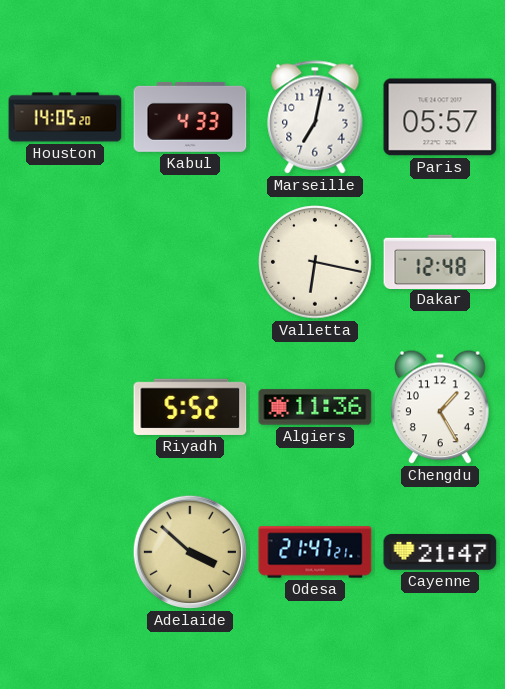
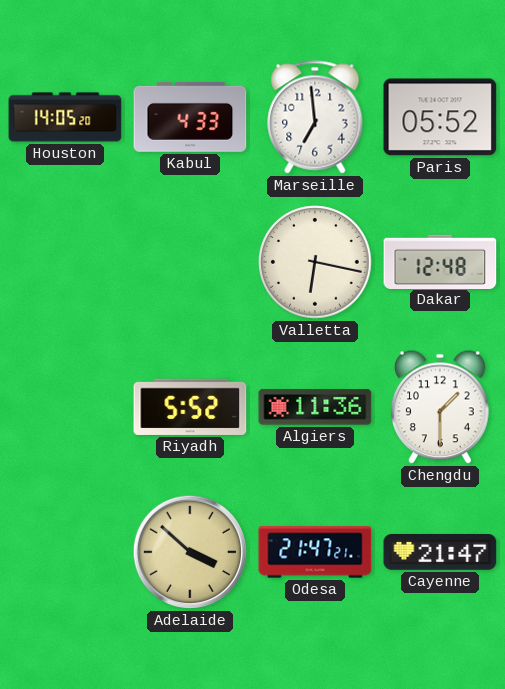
Marseille: 7:02 -> 6:59
Paris: 05:57 -> 05:52
Chengdu: 1:25 -> 1:30
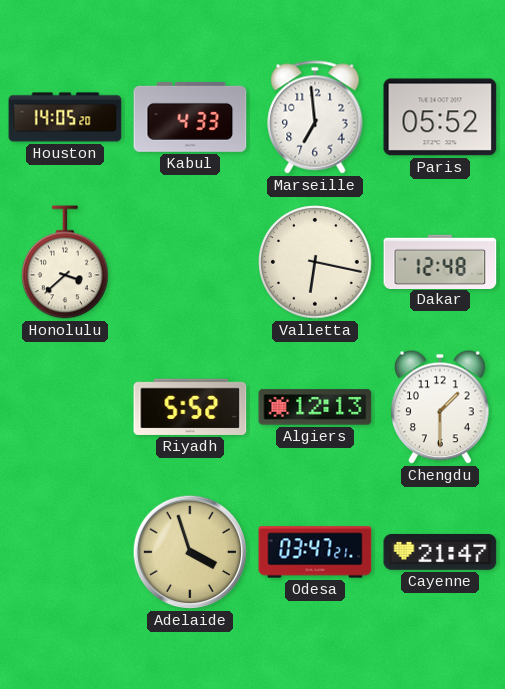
Honolulu: none -> 3:38
Algiers: 11:36 -> 12:13
Adelaide: 3:52 -> 3:57
Odesa: 21:47 -> 03:47
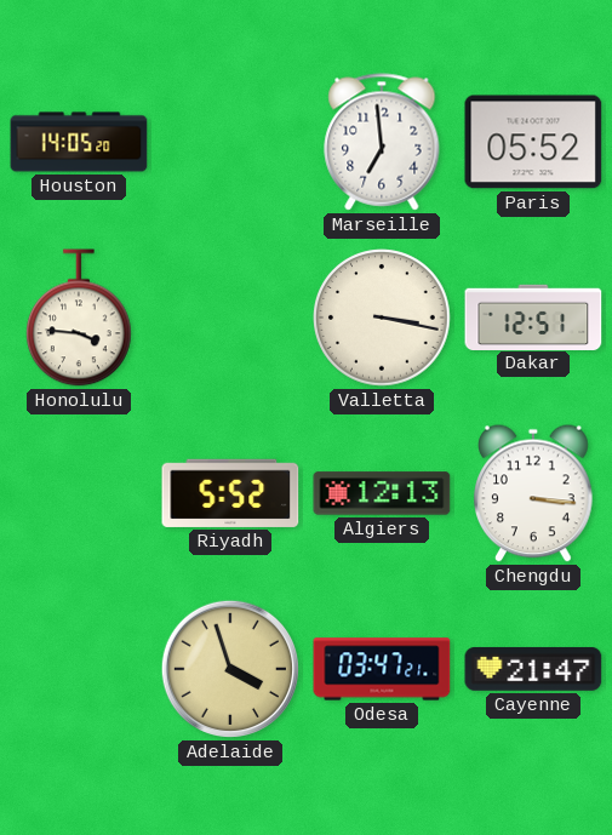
Kabul: 4:33 -> none
Honolulu: 3:38 -> 3:46
Valletta: 6:17 -> 3:17
Dakar: 12:48 -> 12:51
Chengdu: 1:30 -> 3:16
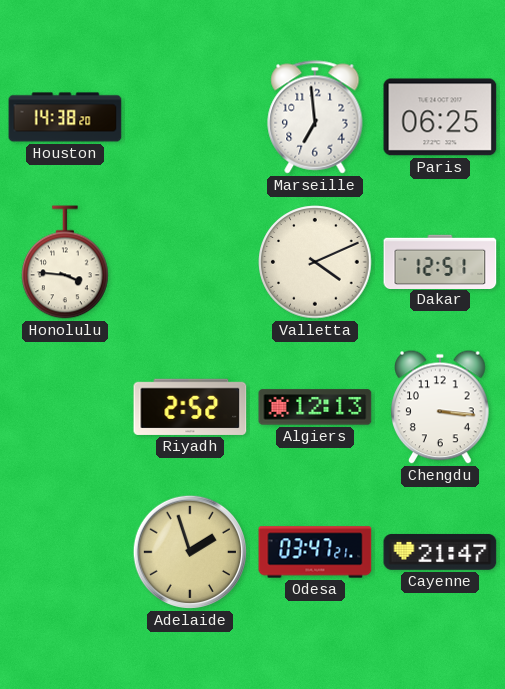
Houston: 14:05 -> 14:38
Paris: 05:52 -> 06:25
Valletta: 3:17 -> 4:11
Riyadh: 5:52 -> 2:52
Adelaide: 3:57 -> 1:57
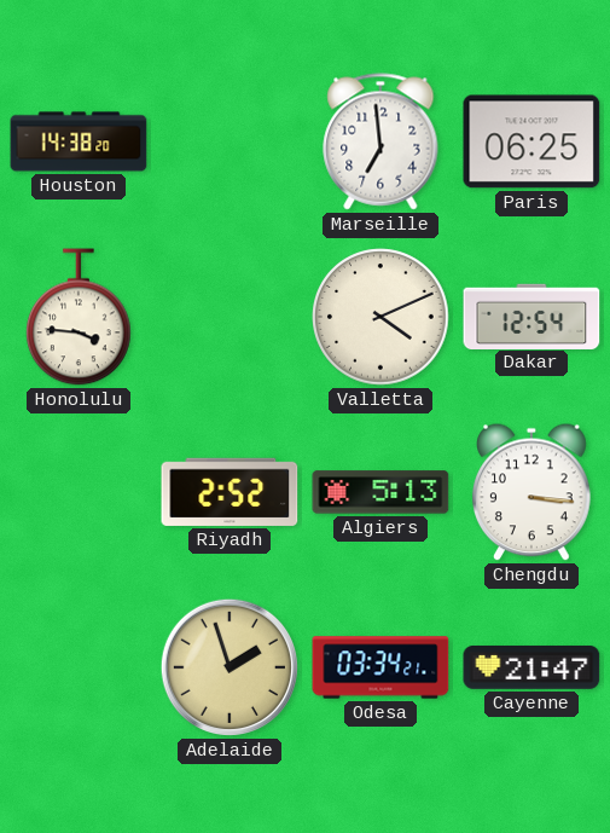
Dakar: 12:51 -> 12:54
Algiers: 12:13 -> 5:13
Odesa: 03:47 -> 03:34
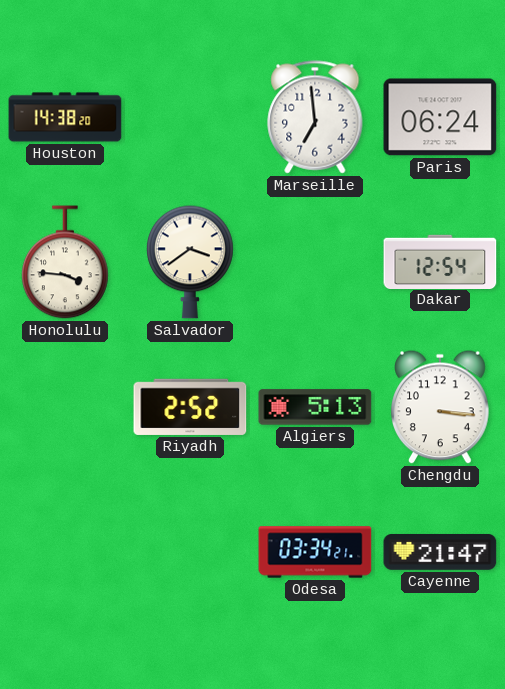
Paris: 06:25 -> 06:24
Salvador: none -> 3:39
Valletta: 4:11 -> none
Adelaide: 1:57 -> none
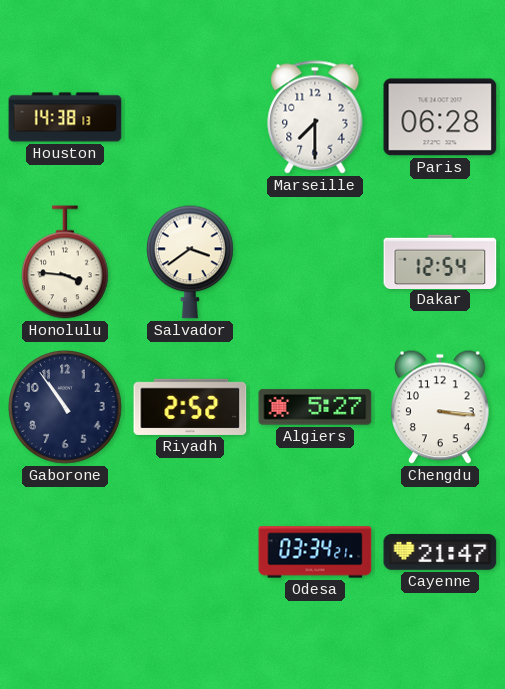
Houston: 14:38:20 -> 14:38:13
Marseille: 6:59 -> 7:30
Paris: 06:24 -> 06:28
Gaborone: none -> 10:54
Algiers: 5:13 -> 5:27
